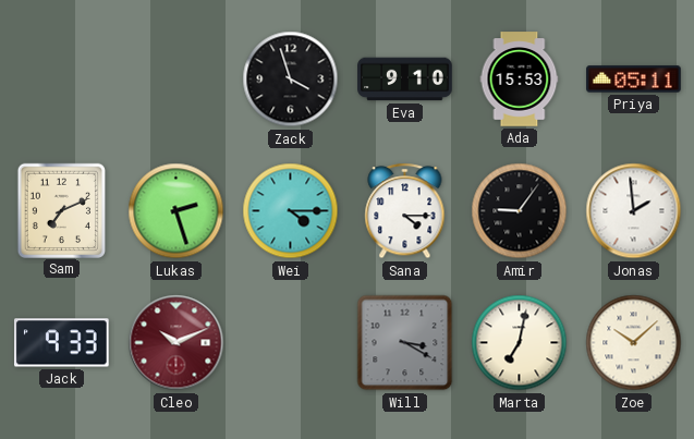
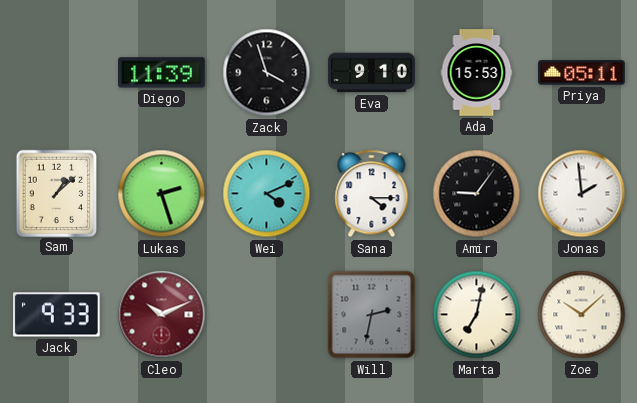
Diego: none -> 11:39
Sam: 7:11 -> 1:08
Wei: 4:15 -> 4:11
Will: 3:20 -> 2:32
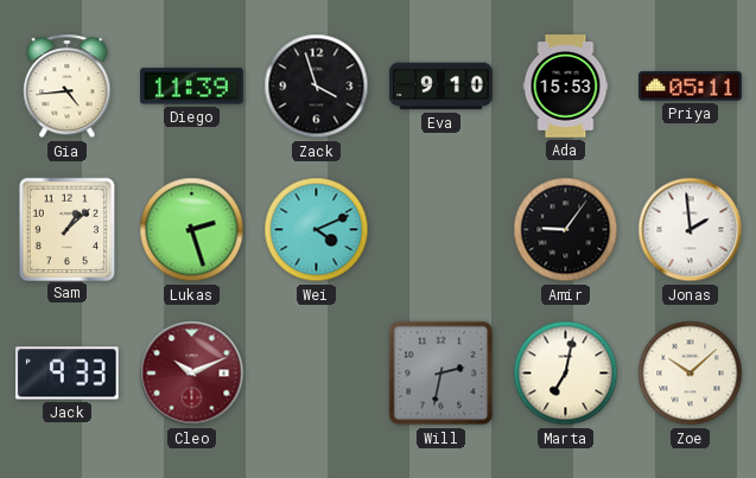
Gia: none -> 4:44
Sana: 4:15 -> none
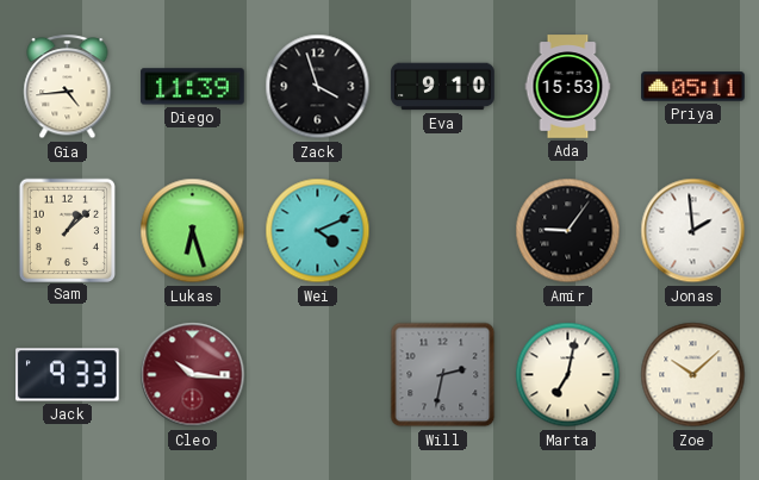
Lukas: 2:27 -> 6:27
Cleo: 10:11 -> 10:16
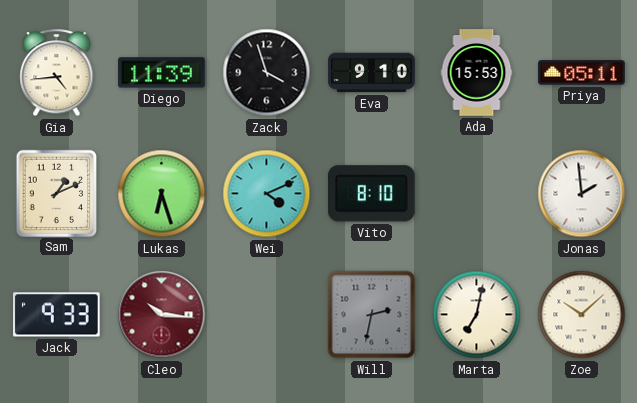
Sam: 1:08 -> 1:11
Vito: none -> 8:10
Amir: 9:06 -> none
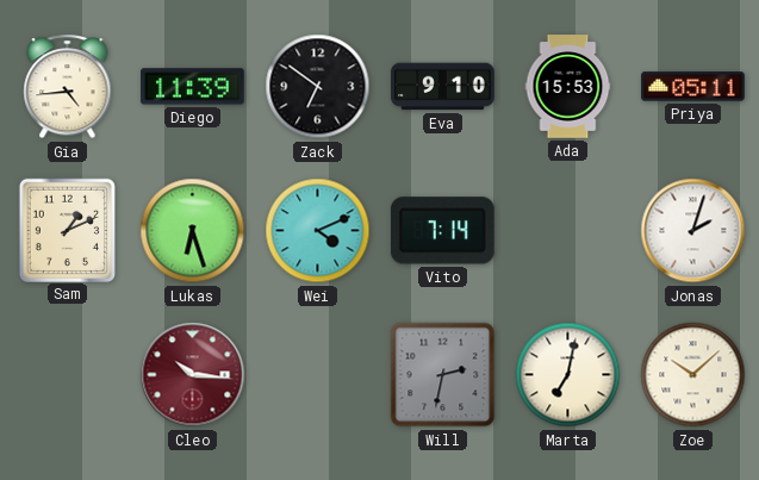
Zack: 3:57 -> 6:51
Vito: 8:10 -> 7:14
Jonas: 1:59 -> 2:03
Jack: 9:33 -> none
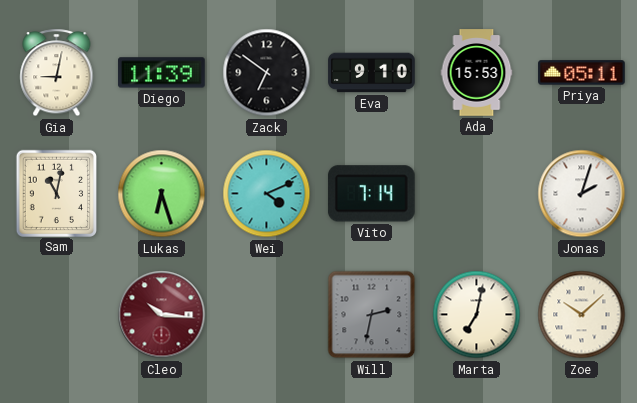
Gia: 4:44 -> 9:02
Sam: 1:11 -> 11:02
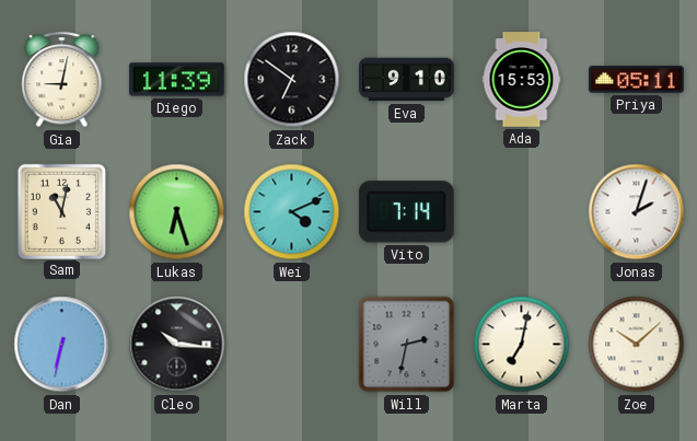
Dan: none -> 6:32
Cleo dial: burgundy -> black
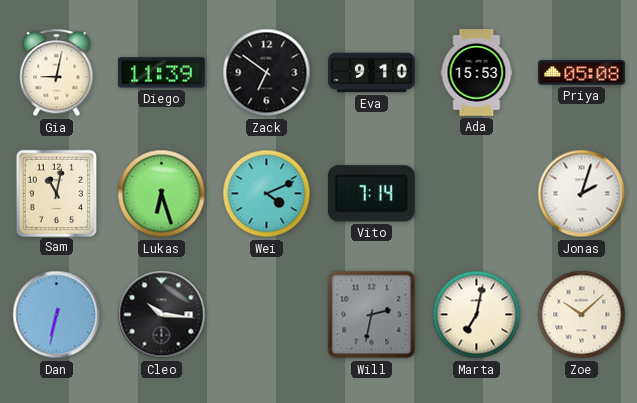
Priya: 05:11 -> 05:08
